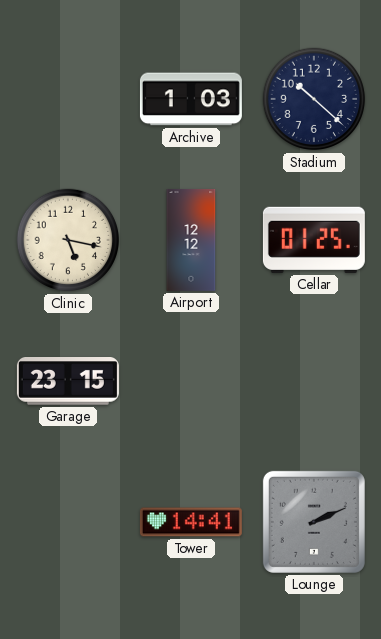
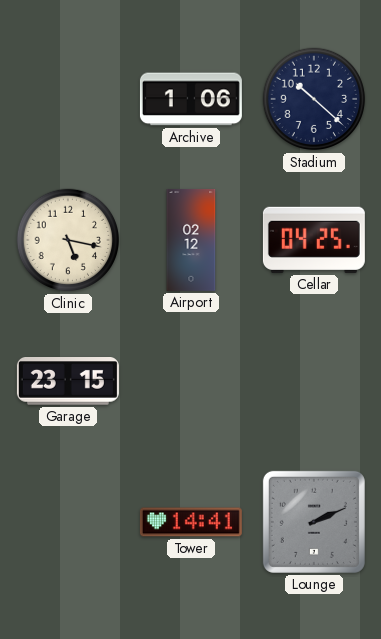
Archive: 1:03 -> 1:06
Airport: 12:12 -> 02:12
Cellar: 01:25 -> 04:25
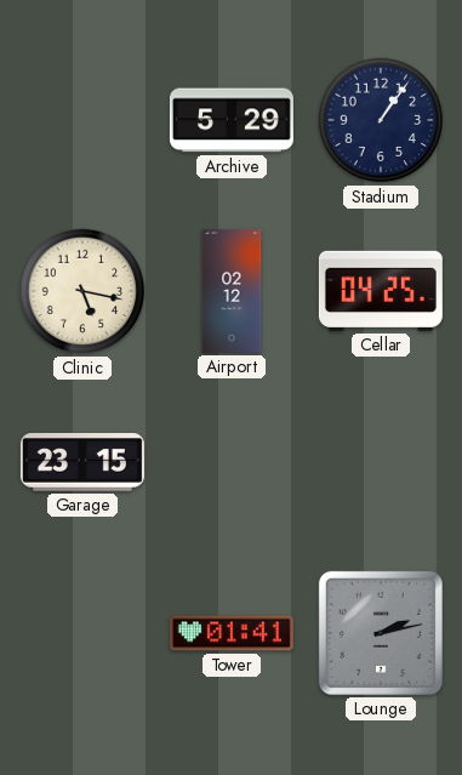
Archive: 1:06 -> 5:29
Stadium: 10:22 -> 1:06
Tower: 14:41 -> 01:41
Lounge: 2:11 -> 2:13
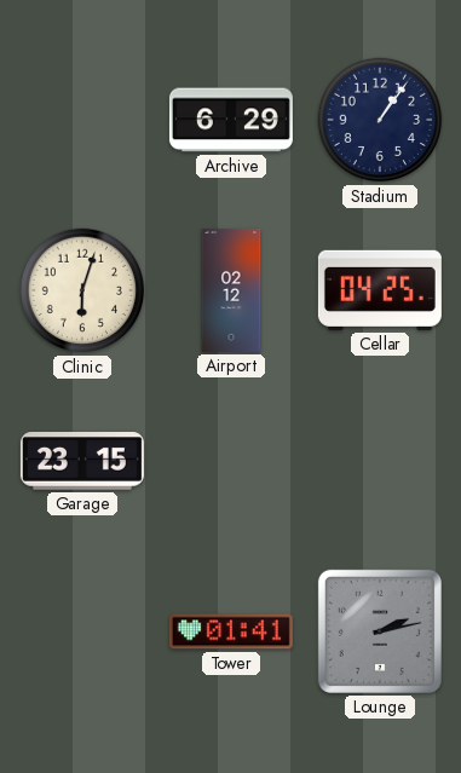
Archive: 5:29 -> 6:29
Clinic: 5:17 -> 6:03
